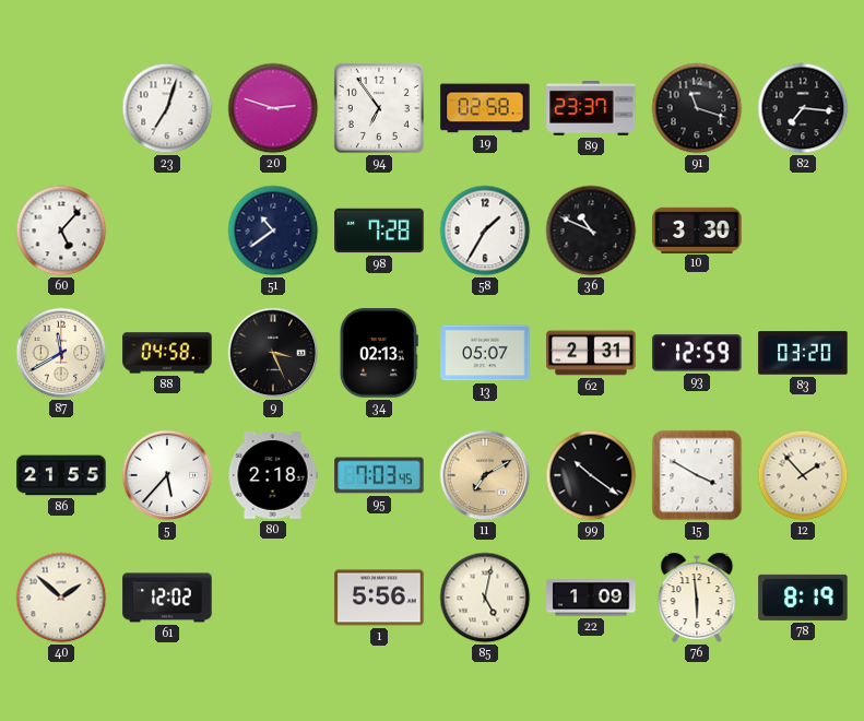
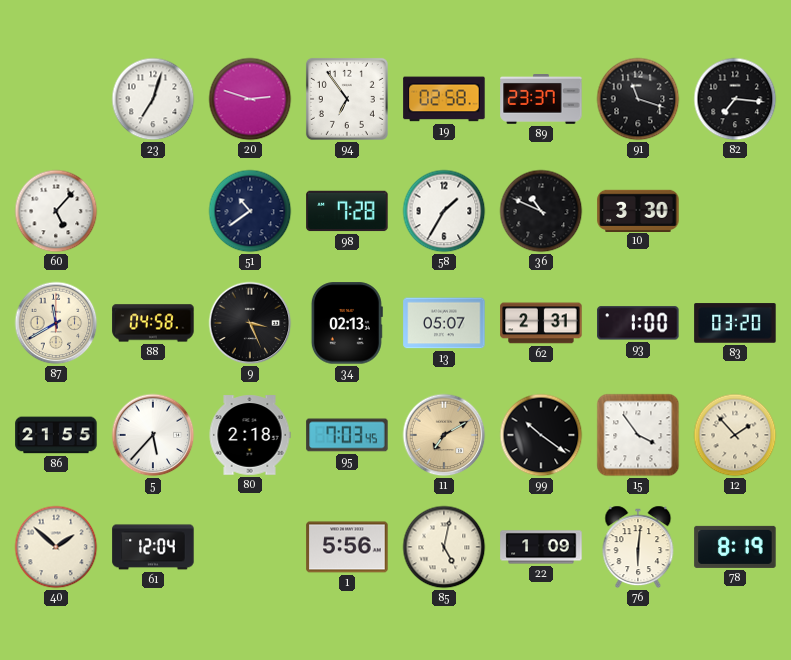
93: 12:59 -> 1:00
15: 3:50 -> 3:54
61: 12:02 -> 12:04
76: 5:59 -> 6:01
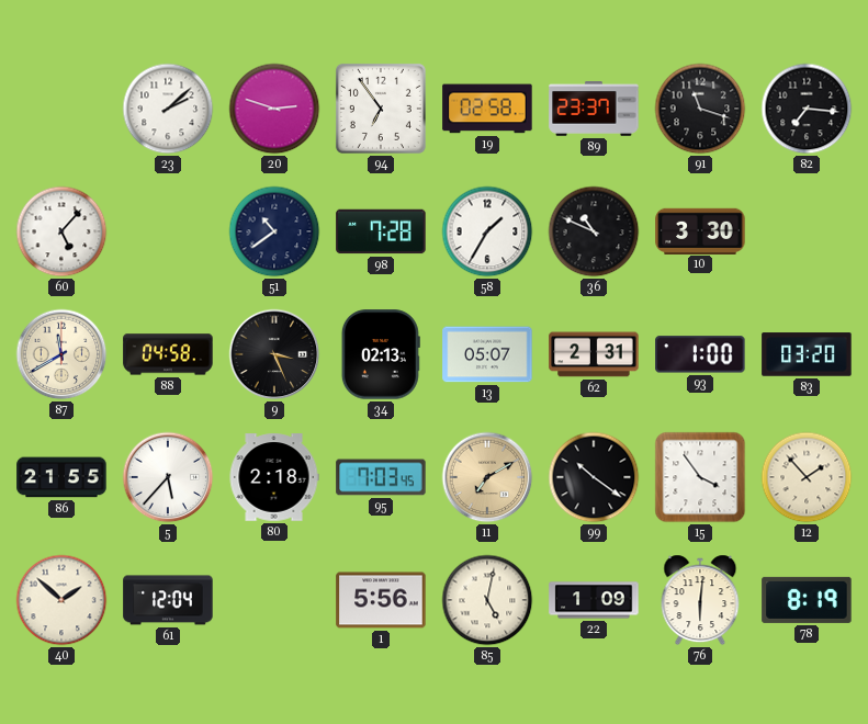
23: 7:03 -> 2:08
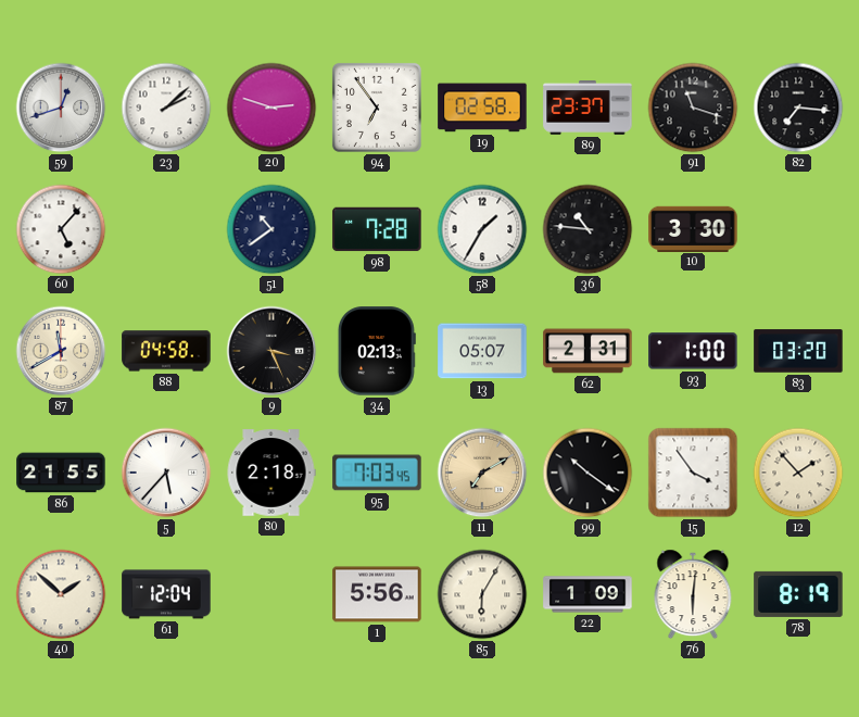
59: none -> 12:42
36: 10:49 -> 10:46
85: 5:02 -> 6:05
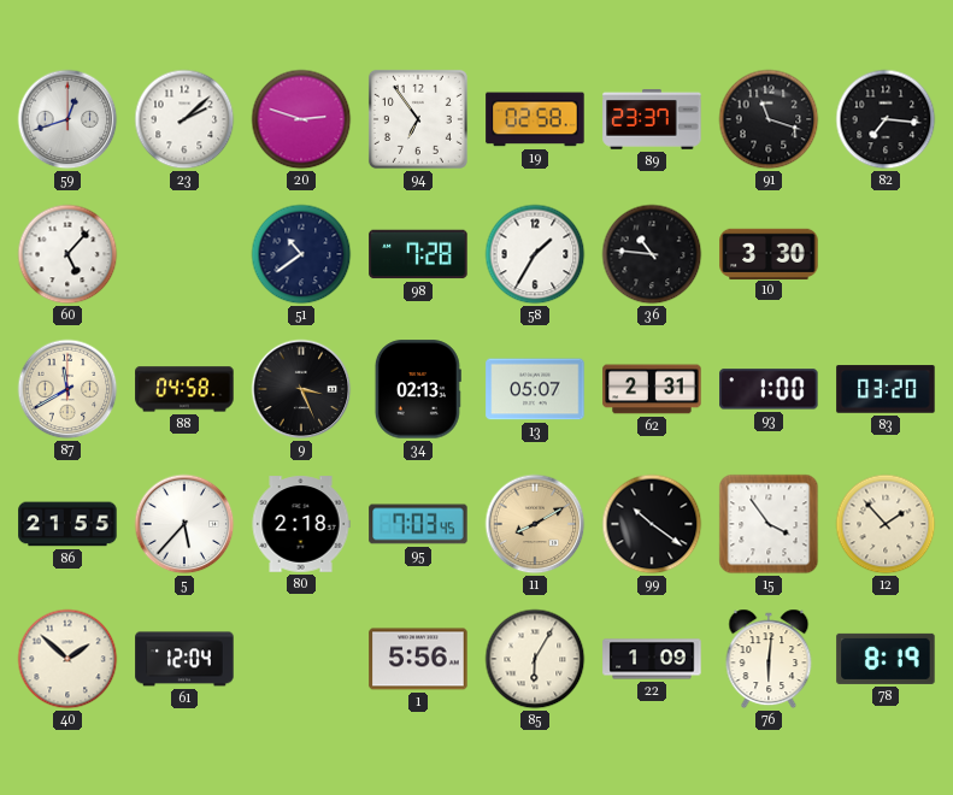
11: 7:10 -> 8:10
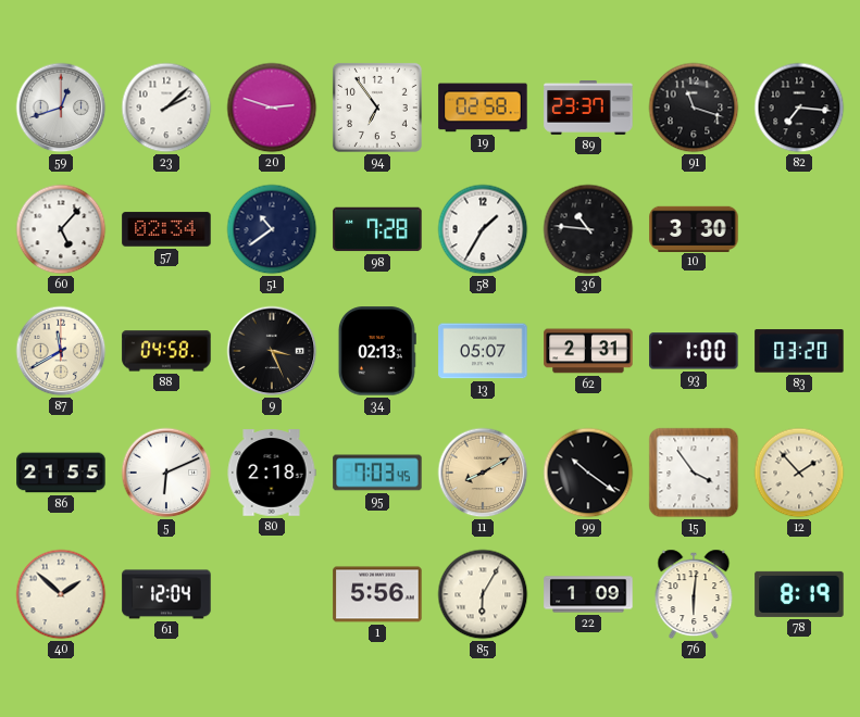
57: none -> 02:34
5: 5:37 -> 6:11
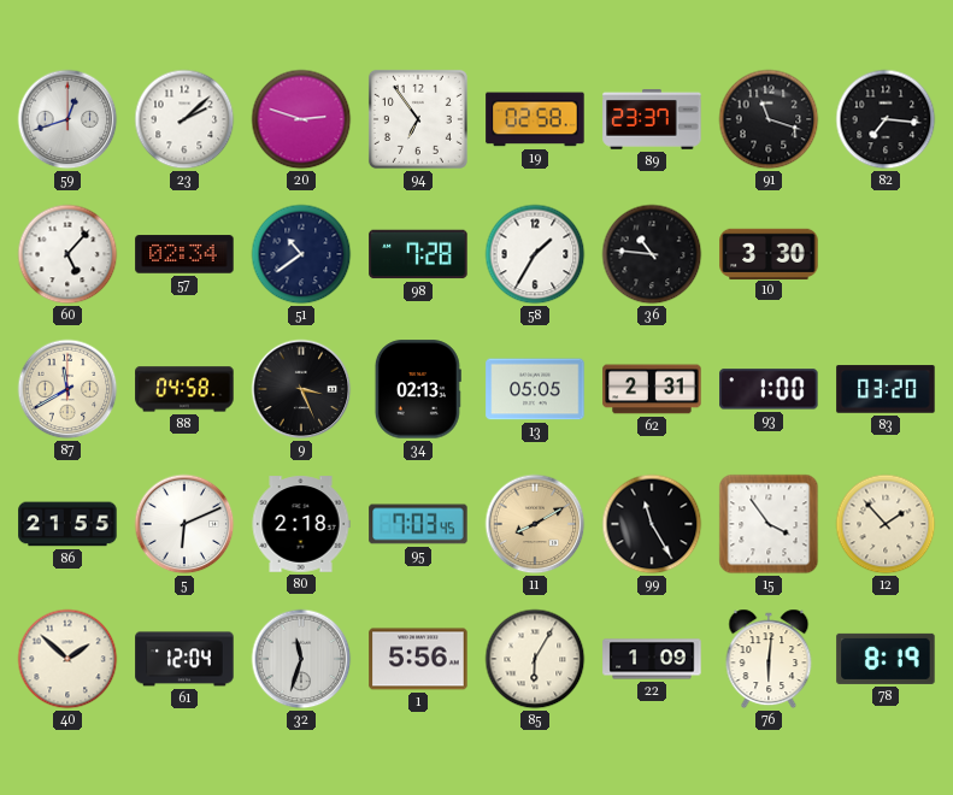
13: 05:07 -> 05:05
99: 10:21 -> 11:25
32: none -> 11:33
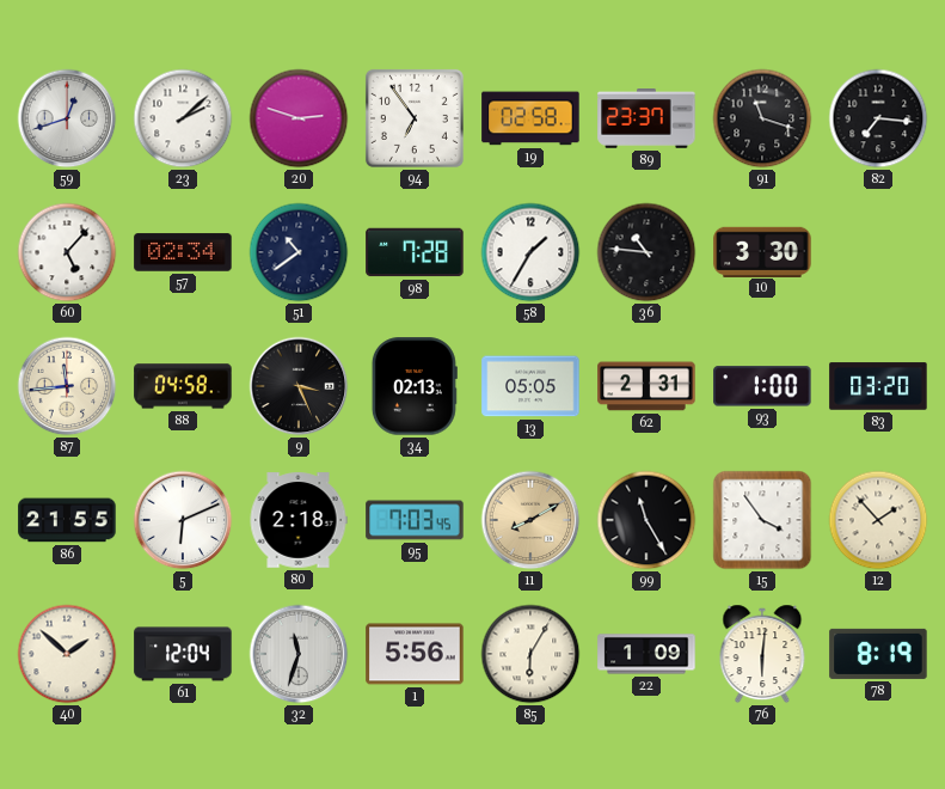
87: 11:40 -> 11:44
